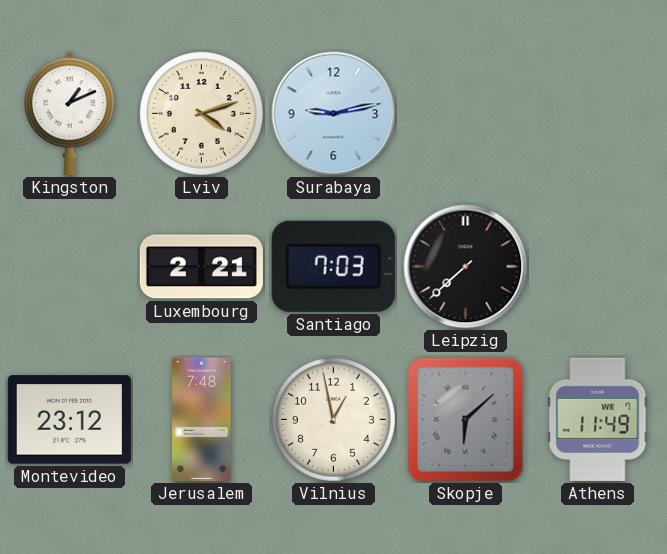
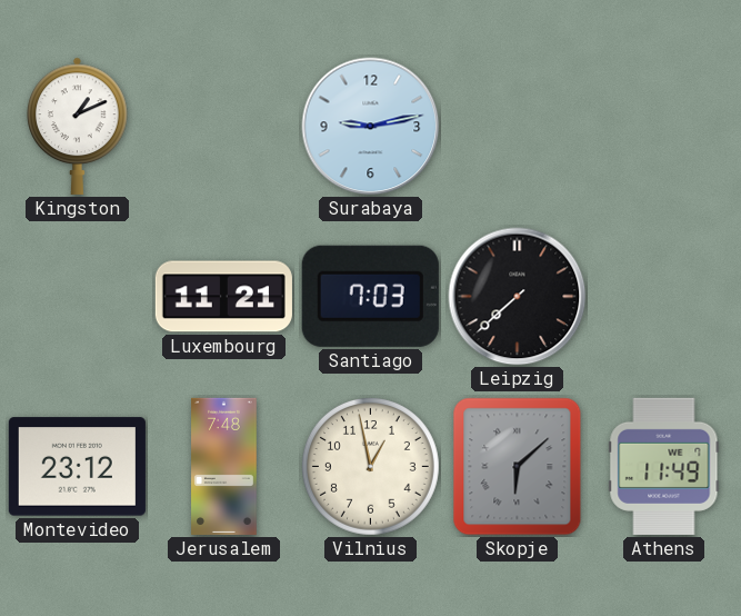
Lviv: 4:12 -> none
Luxembourg: 2:21 -> 11:21
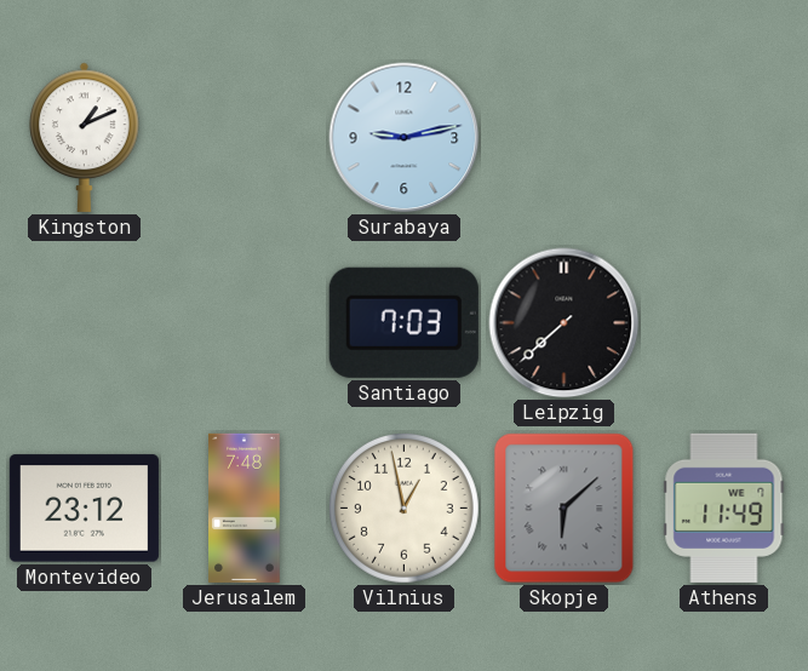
Luxembourg: 11:21 -> none
